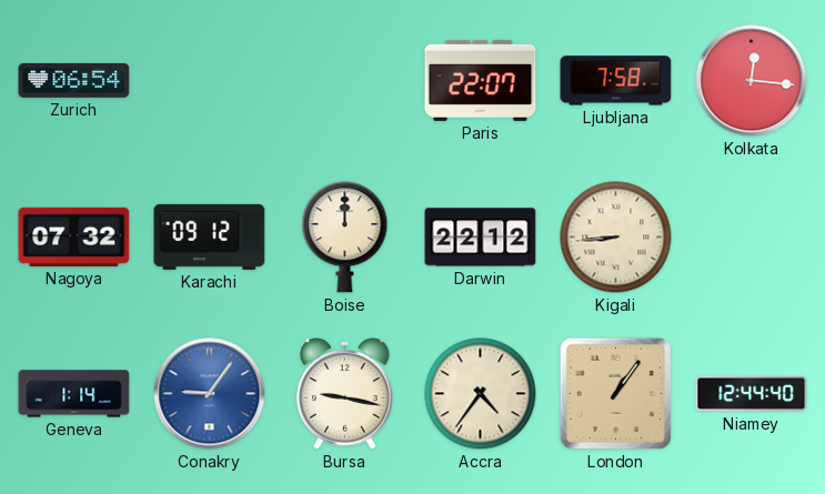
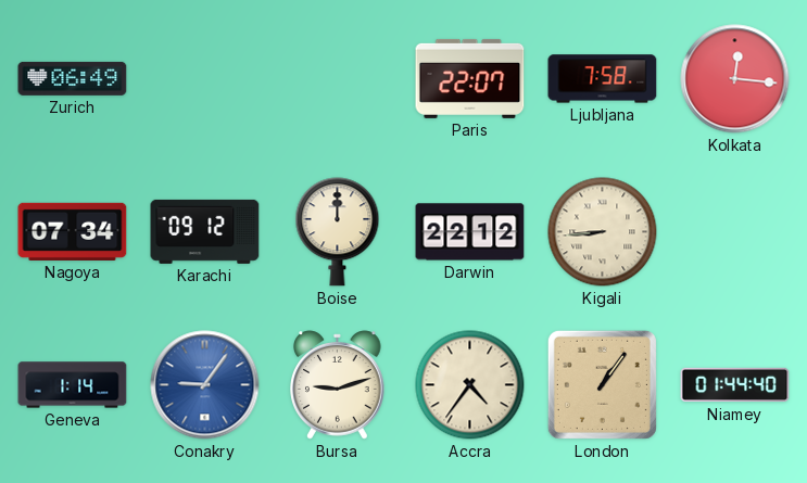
Zurich: 06:54 -> 06:49
Nagoya: 07:32 -> 07:34
Bursa: 9:17 -> 9:12
Niamey: 12:44 -> 01:44
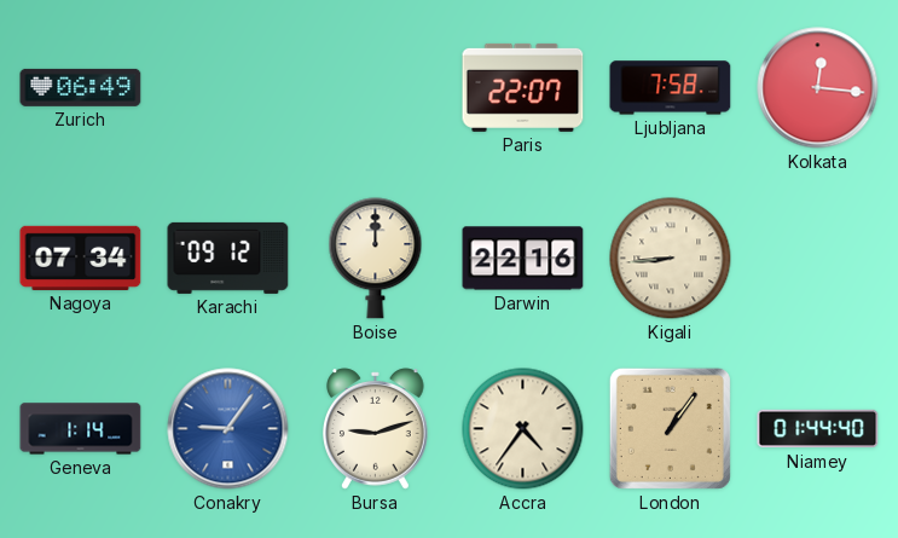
Darwin: 22:12 -> 22:16
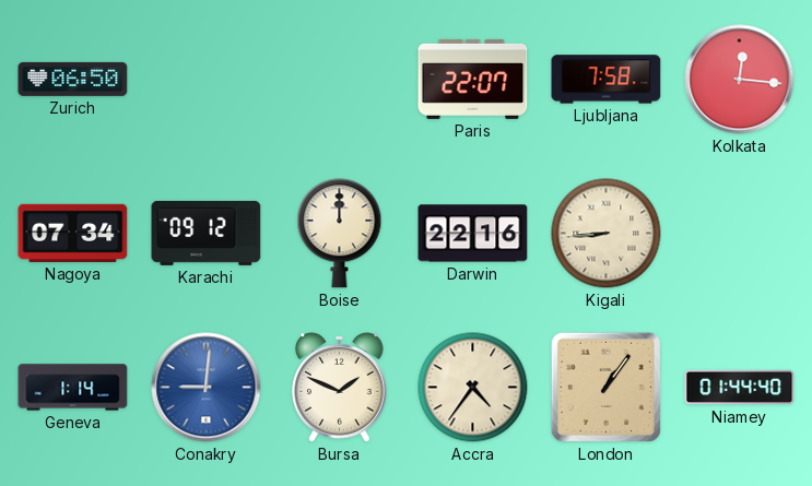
Zurich: 06:49 -> 06:50
Conakry: 9:06 -> 9:01
Bursa: 9:12 -> 1:49
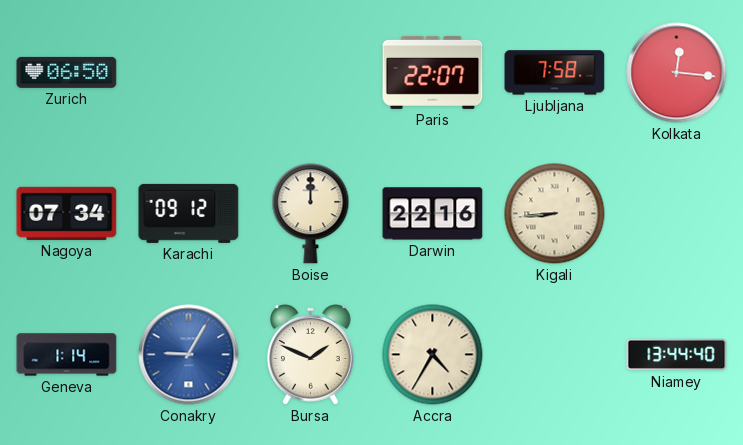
Conakry: 9:01 -> 9:05
Accra: 4:36 -> 4:35
London: 1:06 -> none
Niamey: 01:44 -> 13:44
